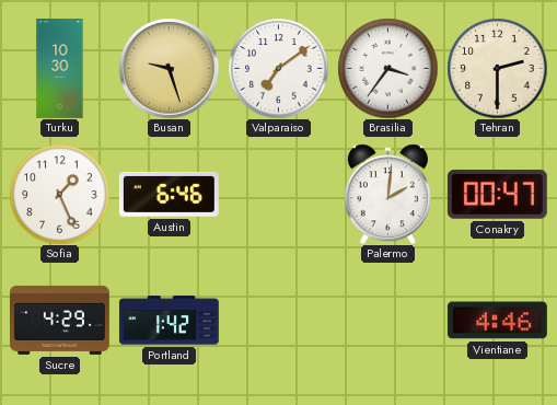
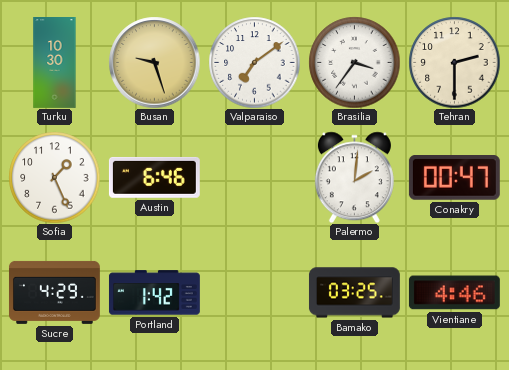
Bamako: none -> 03:25
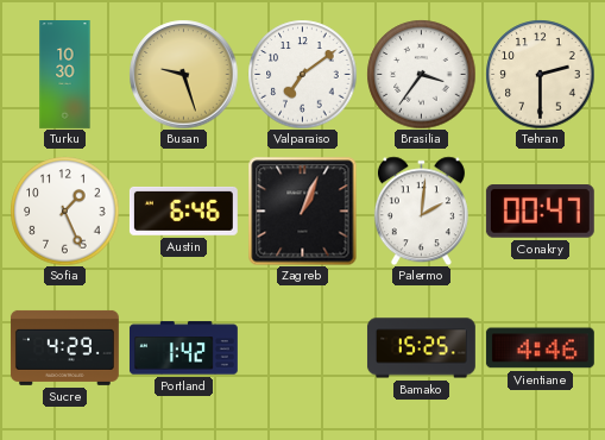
Zagreb: none -> 1:04
Bamako: 03:25 -> 15:25
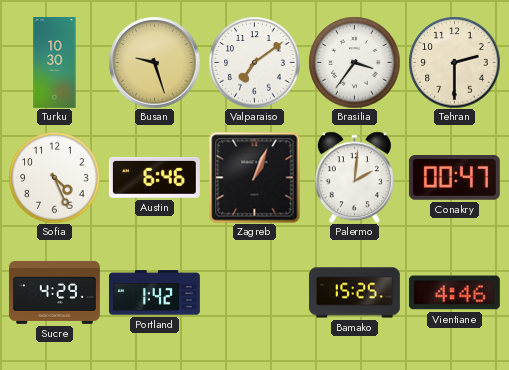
Sofia: 1:26 -> 4:26
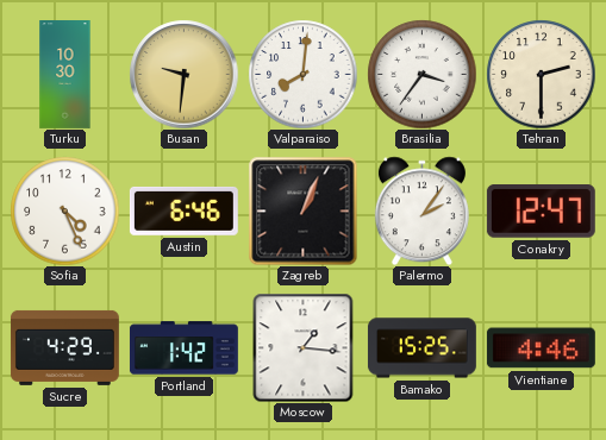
Busan: 9:27 -> 9:31
Valparaiso: 7:09 -> 8:01
Palermo: 2:01 -> 2:06
Conakry: 00:47 -> 12:47
Moscow: none -> 1:16
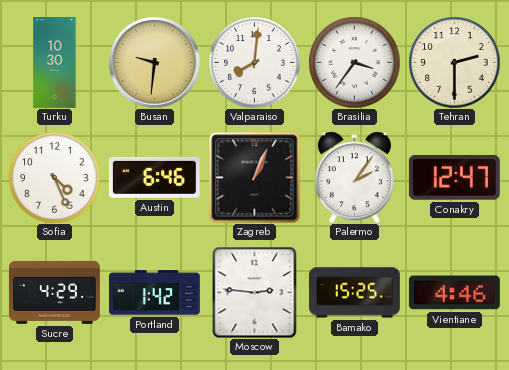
Moscow: 1:16 -> 2:46
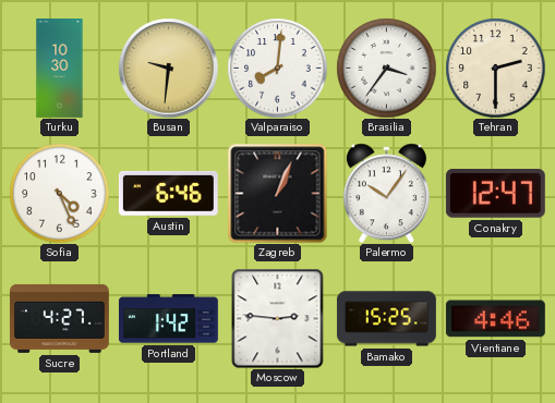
Palermo: 2:06 -> 10:06
Sucre: 4:29 -> 4:27
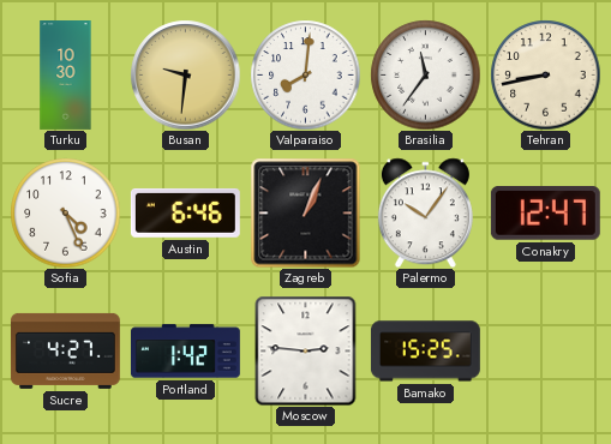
Brasilia: 3:36 -> 11:36
Tehran: 2:30 -> 8:43
Vientiane: 4:46 -> none
